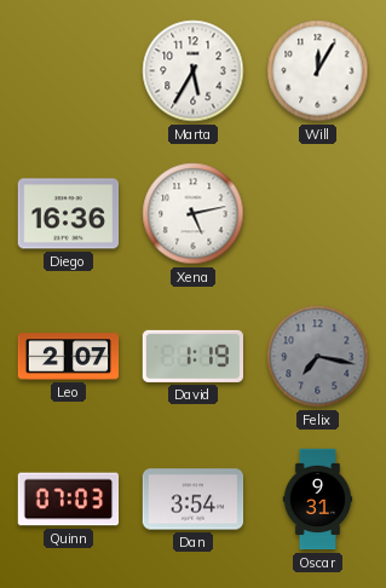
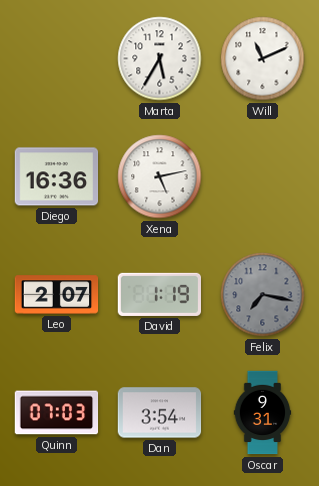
Will: 12:05 -> 11:11
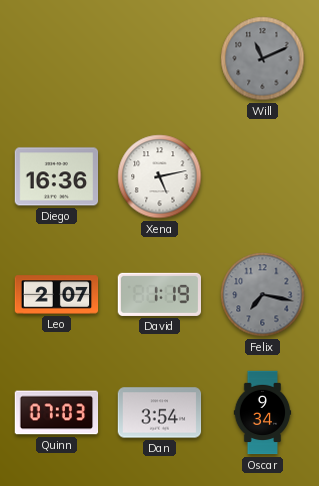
Marta: 5:35 -> none
Will dial: white -> grey
Oscar: 9:31 -> 9:34
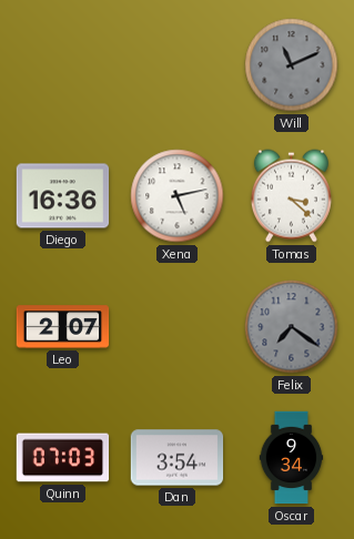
Tomas: none -> 3:22
David: 1:19 -> none
Felix: 7:17 -> 7:21
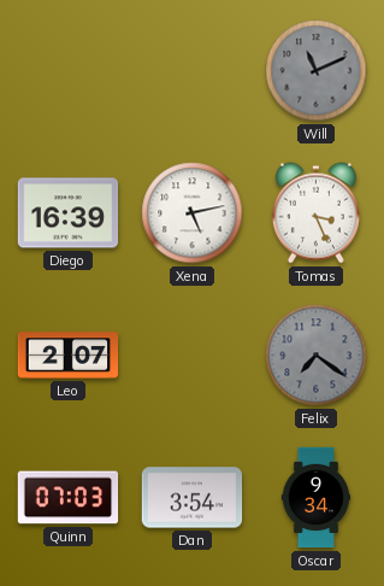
Diego: 16:36 -> 16:39
Tomas: 3:22 -> 3:26
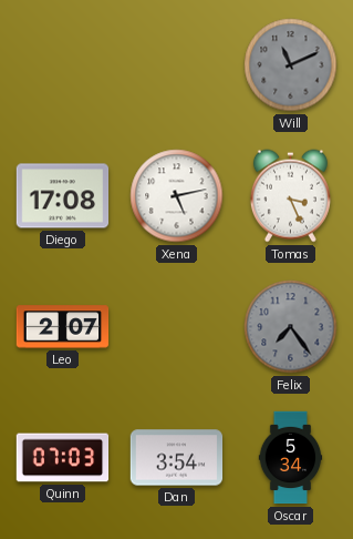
Diego: 16:39 -> 17:08
Felix: 7:21 -> 7:24
Oscar: 9:34 -> 5:34
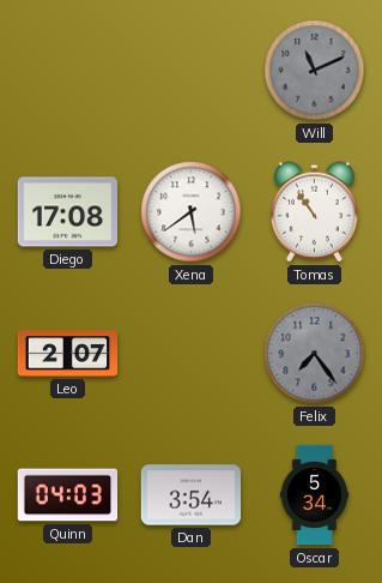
Xena: 5:13 -> 5:39
Tomas: 3:26 -> 10:54
Quinn: 07:03 -> 04:03
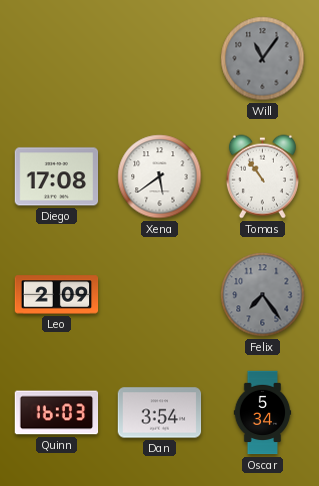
Will: 11:11 -> 11:06
Leo: 2:07 -> 2:09
Quinn: 04:03 -> 16:03
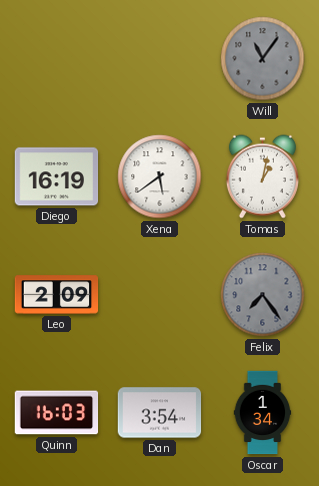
Diego: 17:08 -> 16:19
Tomas: 10:54 -> 1:02
Oscar: 5:34 -> 1:34
